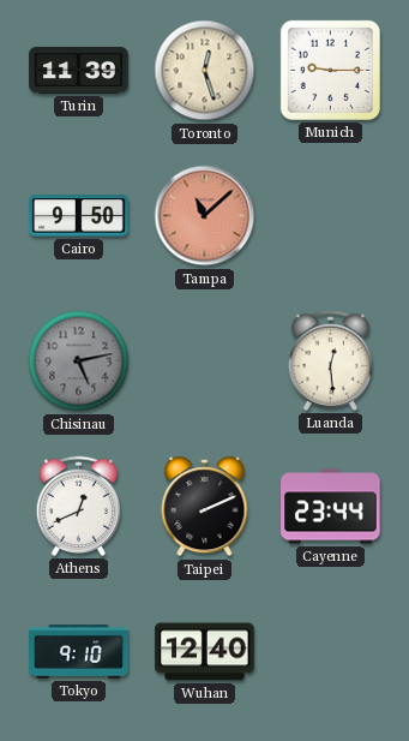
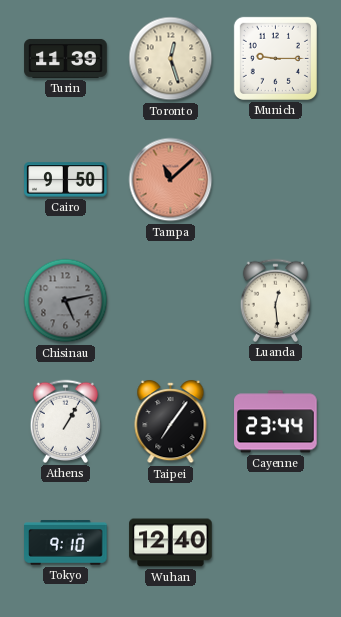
Athens: 12:41 -> 1:05
Taipei: 2:11 -> 7:06
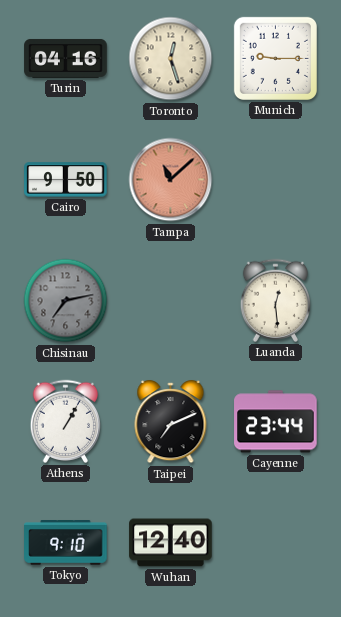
Turin: 11:39 -> 04:16
Chisinau: 5:13 -> 7:13
Taipei: 7:06 -> 7:11
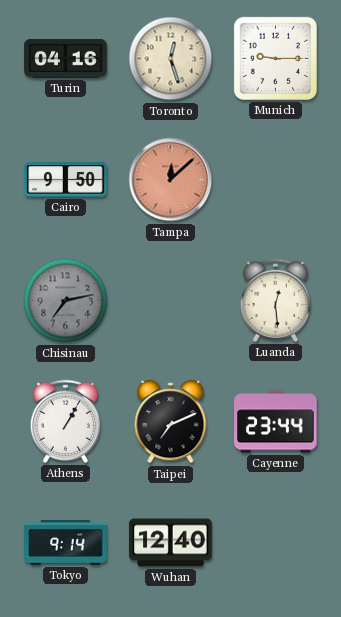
Tampa: 11:08 -> 12:08
Tokyo: 9:10 -> 9:14
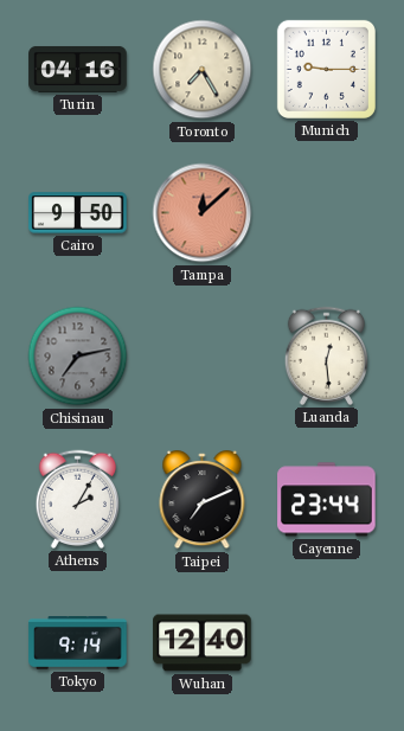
Toronto: 12:27 -> 7:25
Athens: 1:05 -> 2:05
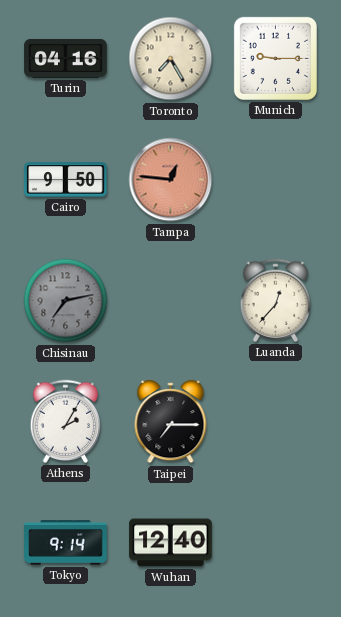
Tampa: 12:08 -> 12:46
Luanda: 12:29 -> 12:37
Taipei: 7:11 -> 7:15
Cayenne: 23:44 -> none
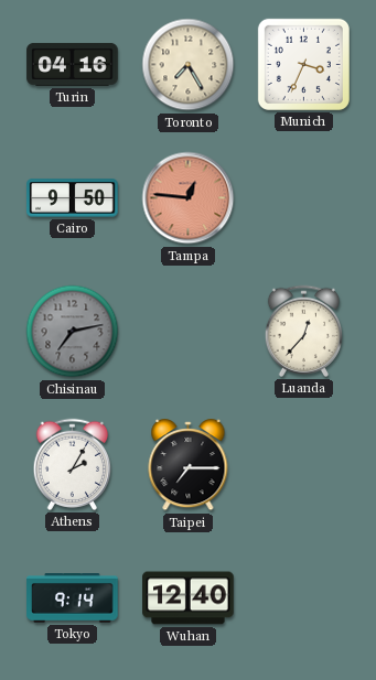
Munich: 9:15 -> 3:34
